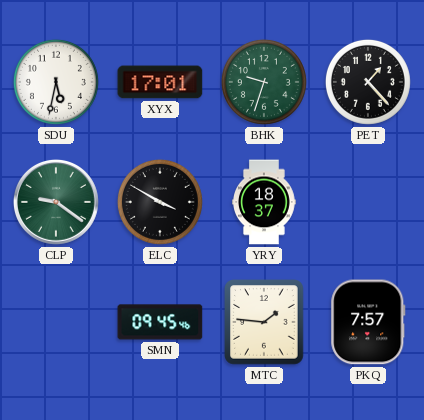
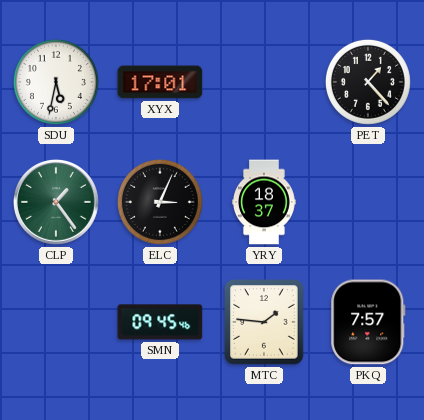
BHK: 9:33 -> none
CLP: 9:21 -> 1:24
ELC: 3:50 -> 3:04
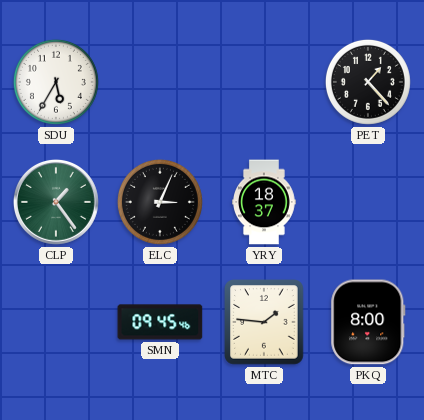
SDU: 5:32 -> 5:35
XYX: 17:01 -> none
PKQ: 7:57 -> 8:00
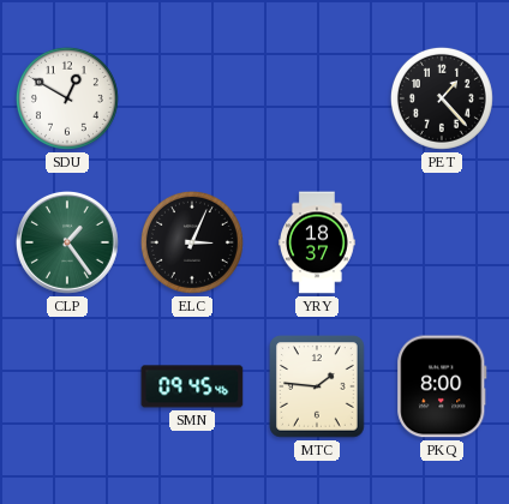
SDU: 5:35 -> 12:50
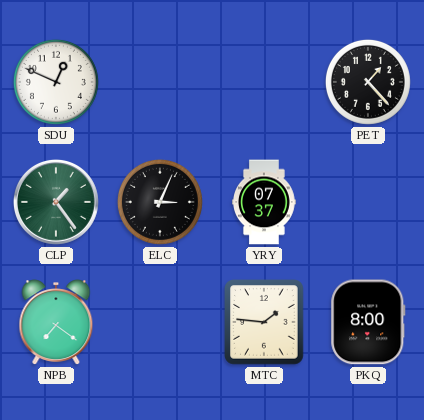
SDU: 12:50 -> 12:49
YRY: 18:37 -> 07:37
NPB: none -> 7:21
SMN: 09:45 -> none
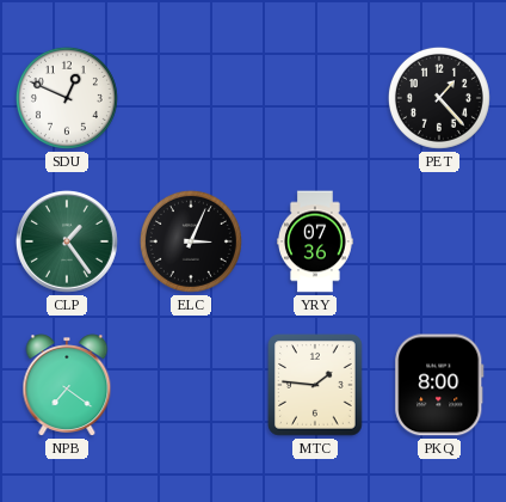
YRY: 07:37 -> 07:36
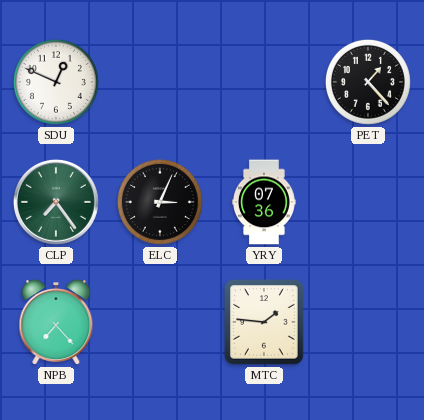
CLP: 1:24 -> 7:24
NPB: 7:21 -> 7:23
PKQ: 8:00 -> none
